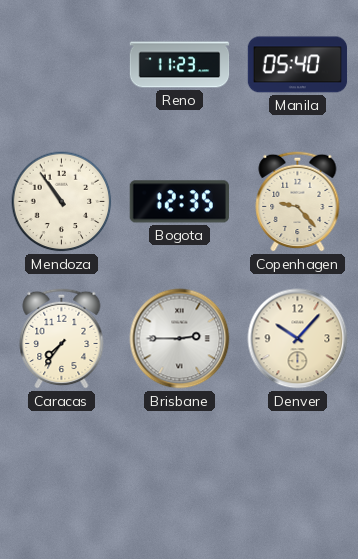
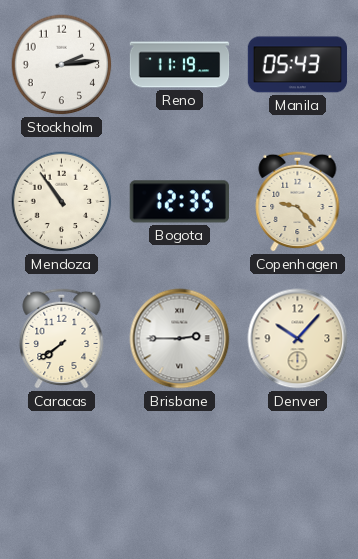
Stockholm: none -> 2:14
Reno: 11:23 -> 11:19
Manila: 05:40 -> 05:43
Caracas: 7:36 -> 7:39
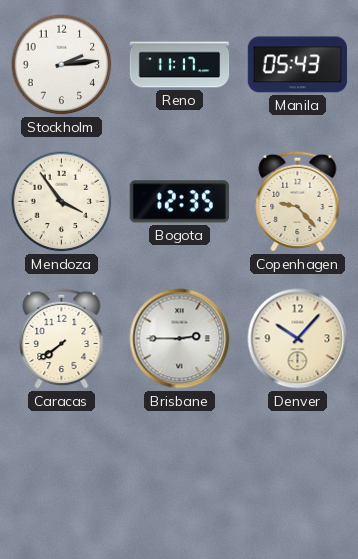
Reno: 11:19 -> 11:17
Mendoza: 10:54 -> 3:54
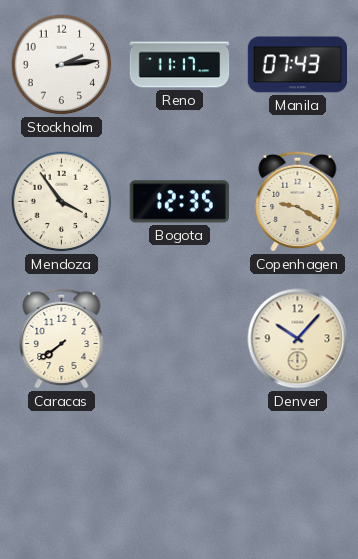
Manila: 05:43 -> 07:43
Copenhagen: 9:23 -> 9:20
Brisbane: 2:45 -> none
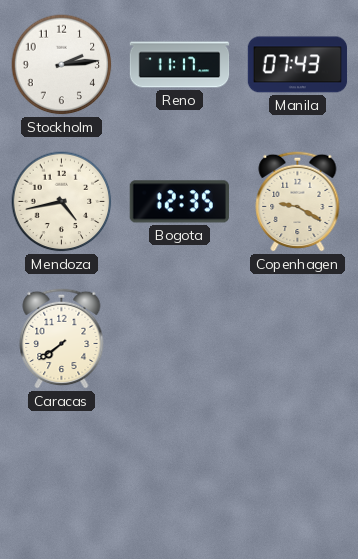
Mendoza: 3:54 -> 4:43
Denver: 10:07 -> none
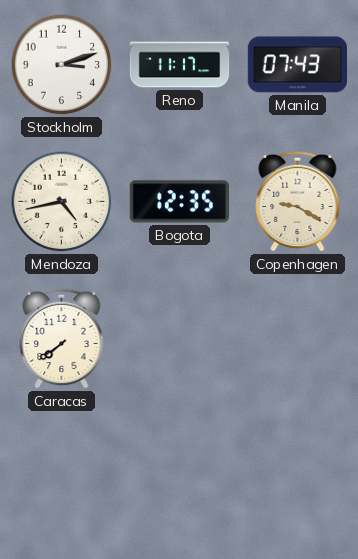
Stockholm: 2:14 -> 3:12
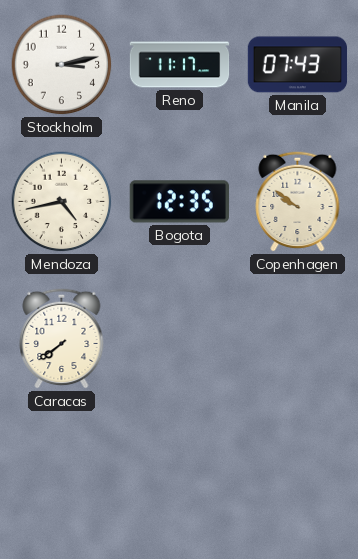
Stockholm: 3:12 -> 3:13
Copenhagen: 9:20 -> 9:51
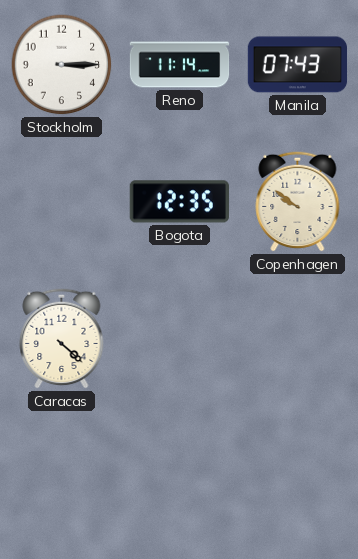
Stockholm: 3:13 -> 3:15
Reno: 11:17 -> 11:14
Mendoza: 4:43 -> none
Caracas: 7:39 -> 4:22
